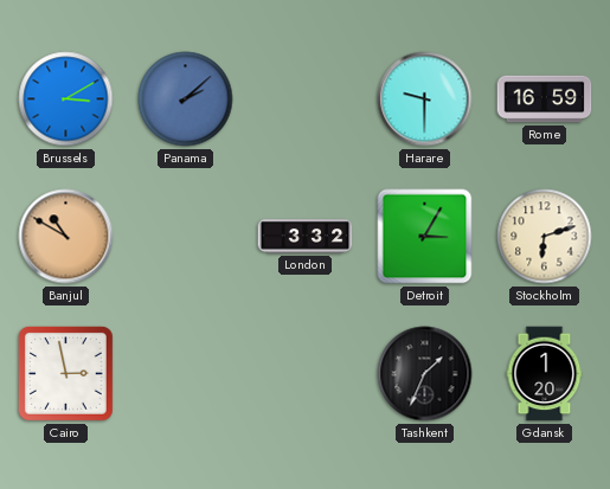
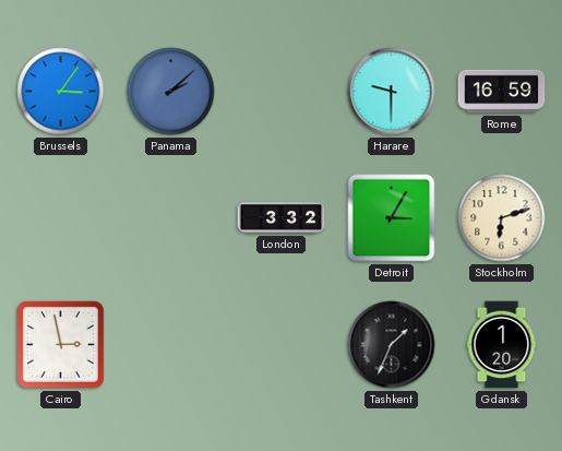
Brussels: 3:10 -> 3:06
Banjul: 10:50 -> none
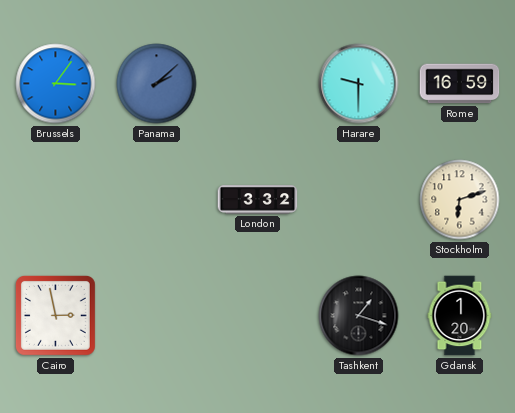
Detroit: 3:05 -> none
Tashkent: 1:34 -> 1:18
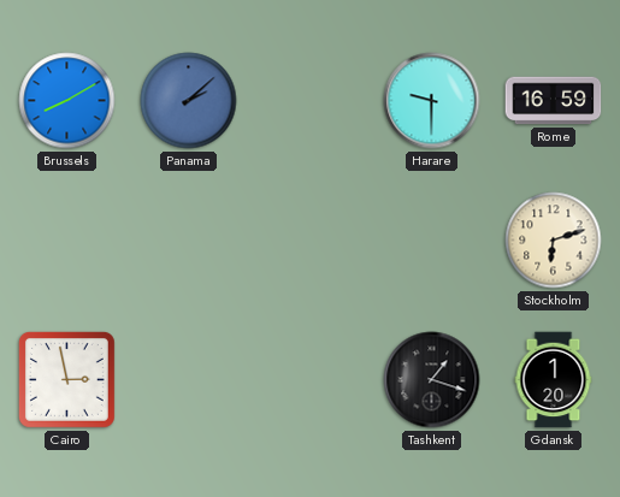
Brussels: 3:06 -> 8:10
London: 3:32 -> none
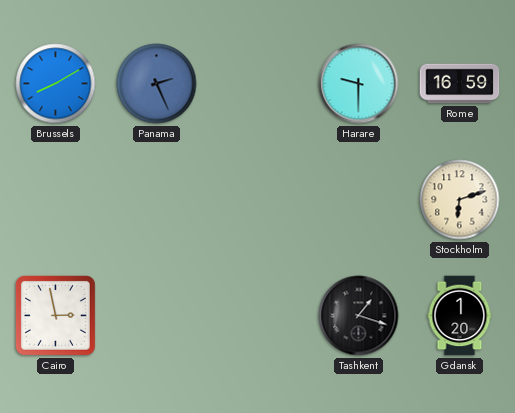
Panama: 2:08 -> 2:26
